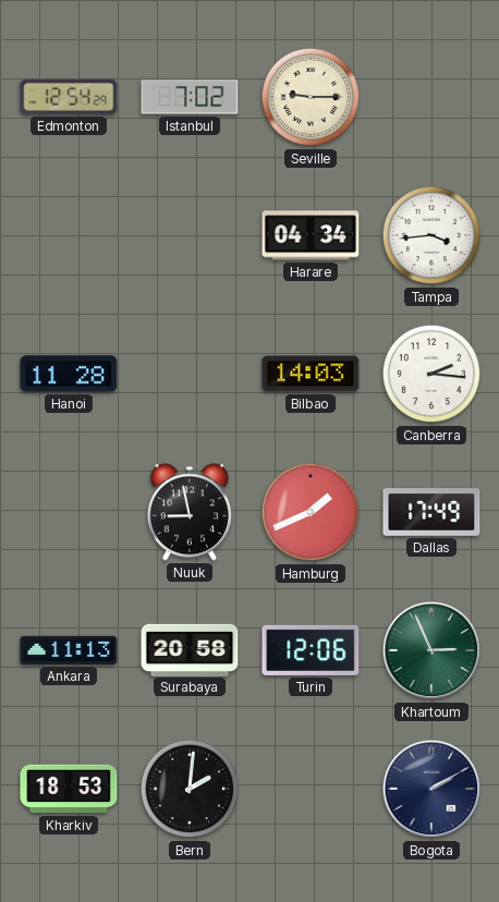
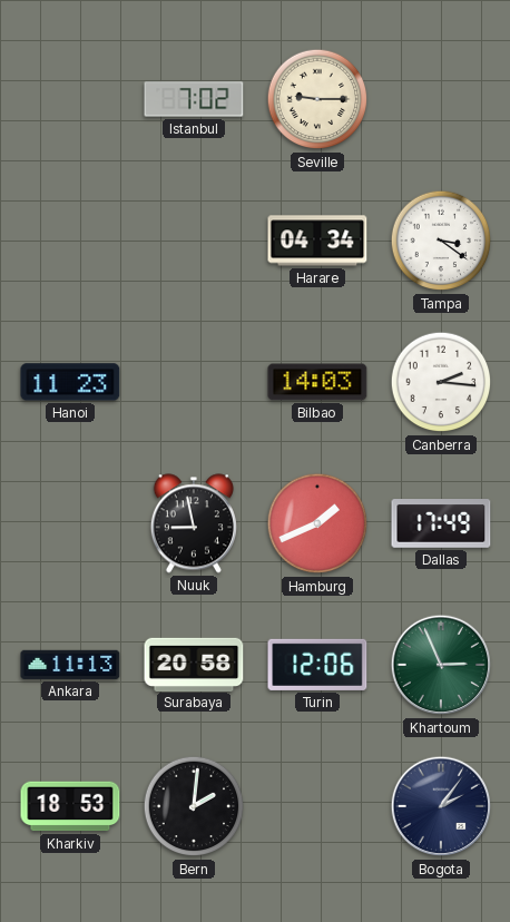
Edmonton: 12:54 -> none
Tampa: 3:44 -> 3:21
Hanoi: 11:28 -> 11:23
Bogota: 2:10 -> 2:06
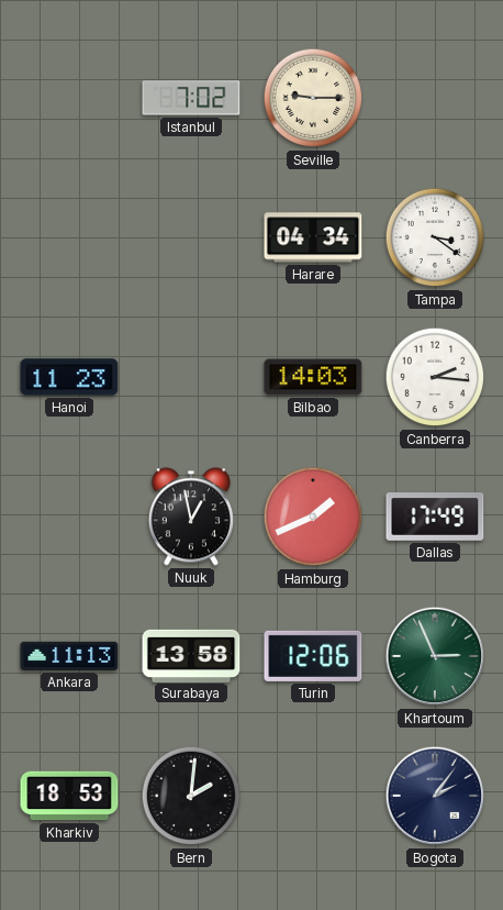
Nuuk: 8:58 -> 12:58
Surabaya: 20:58 -> 13:58
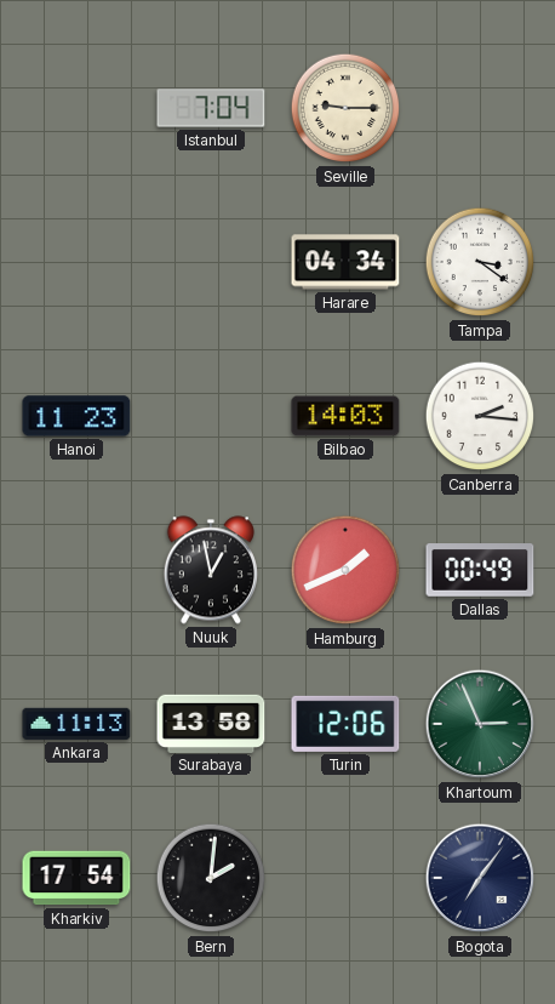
Istanbul: 7:02 -> 7:04
Dallas: 17:49 -> 00:49
Kharkiv: 18:53 -> 17:54
Bogota: 2:06 -> 7:06
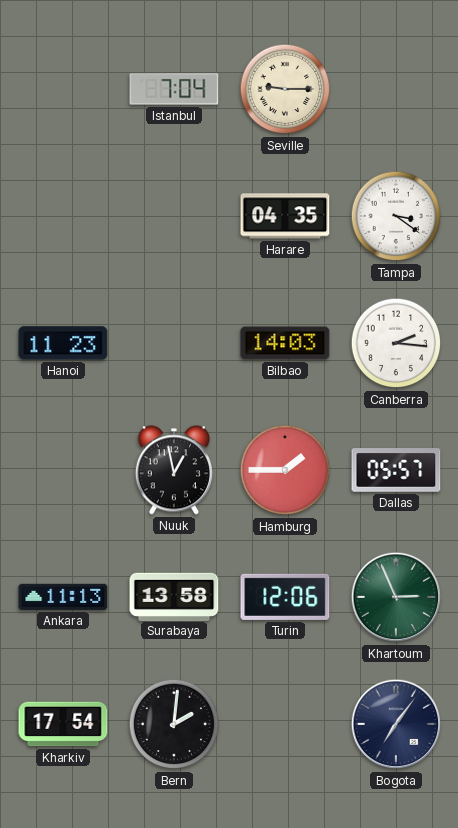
Harare: 04:34 -> 04:35
Hamburg: 1:41 -> 1:45
Dallas: 00:49 -> 05:57
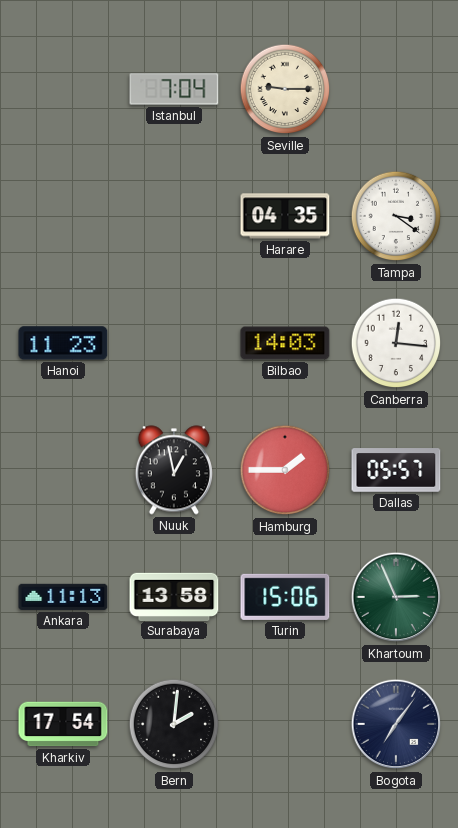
Canberra: 2:16 -> 12:16
Turin: 12:06 -> 15:06
